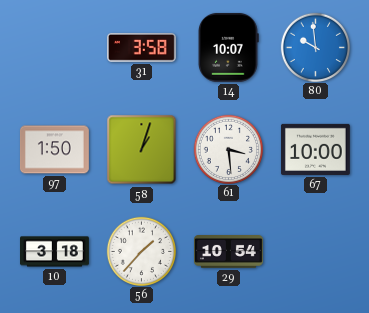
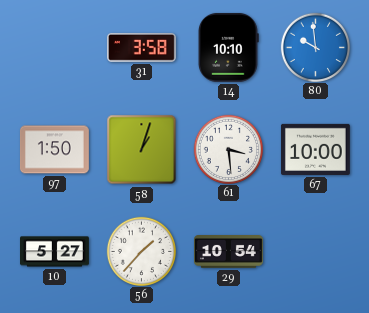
14: 10:07 -> 10:10
10: 3:18 -> 5:27
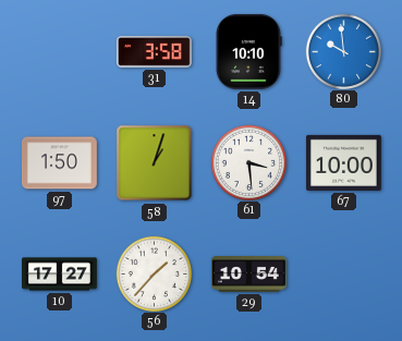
10: 5:27 -> 17:27
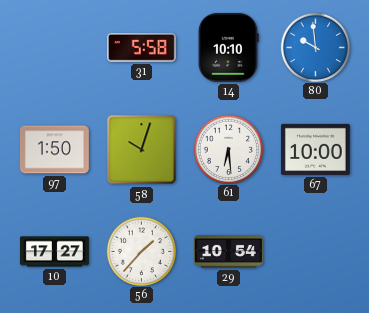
31: 3:58 -> 5:58
58: 1:03 -> 10:03
61: 3:29 -> 6:29
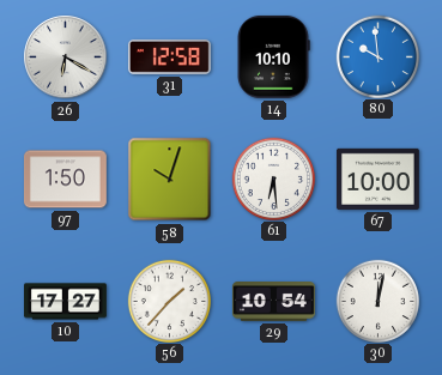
26: none -> 6:20
31: 5:58 -> 12:58
30: none -> 12:02
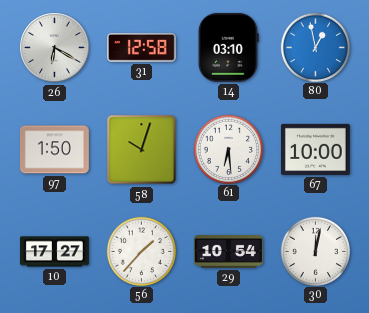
14: 10:10 -> 03:10
80: 9:59 -> 12:58
